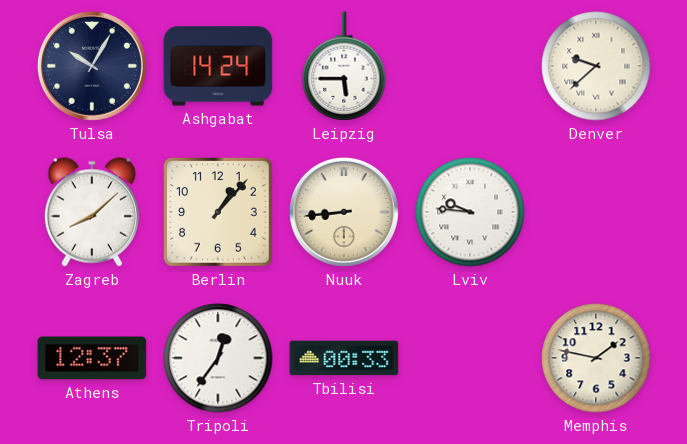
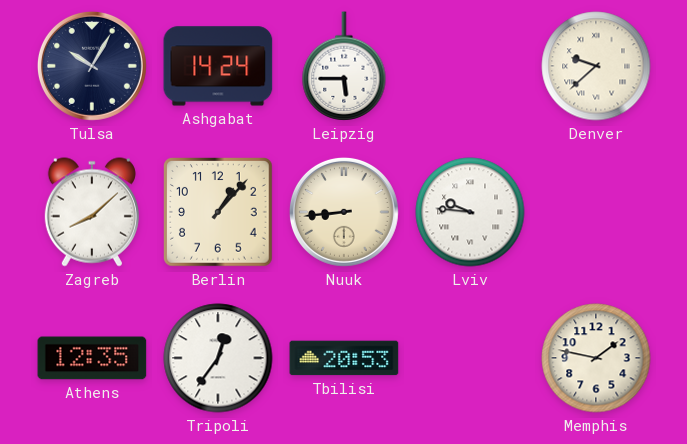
Athens: 12:37 -> 12:35
Tbilisi: 00:33 -> 20:53
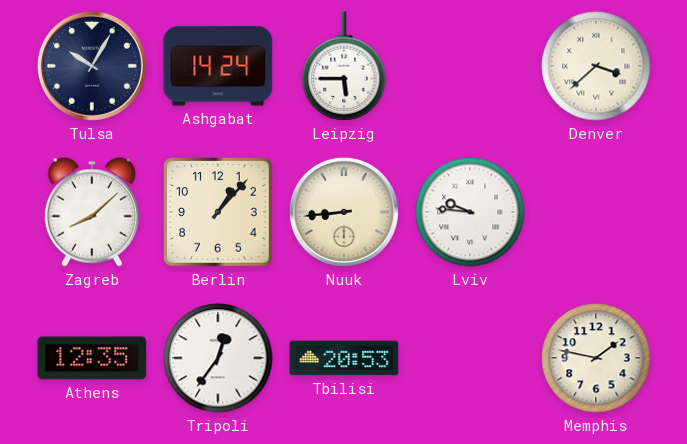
Denver: 9:38 -> 3:38
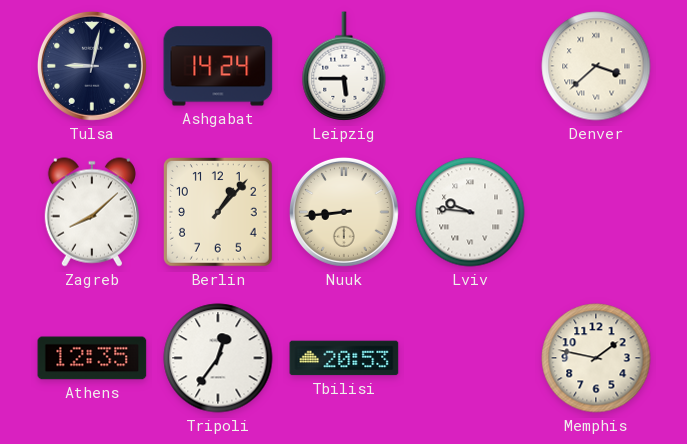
Tulsa: 10:05 -> 9:02
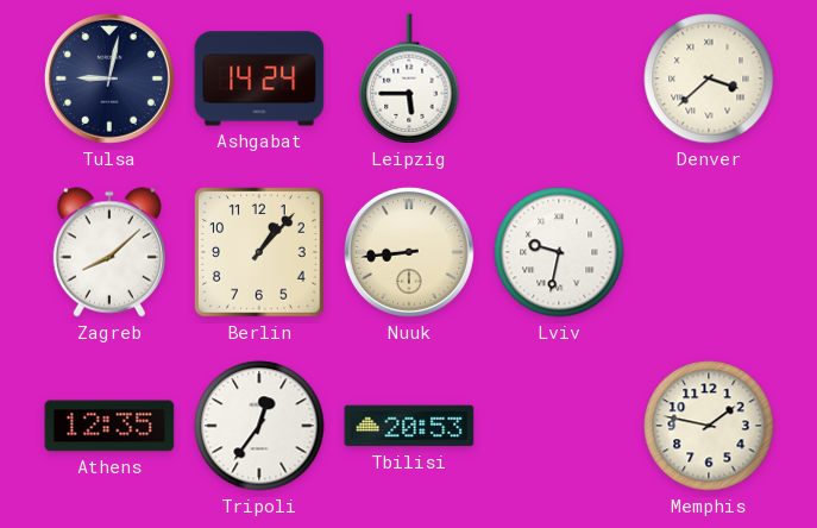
Lviv: 9:46 -> 9:32
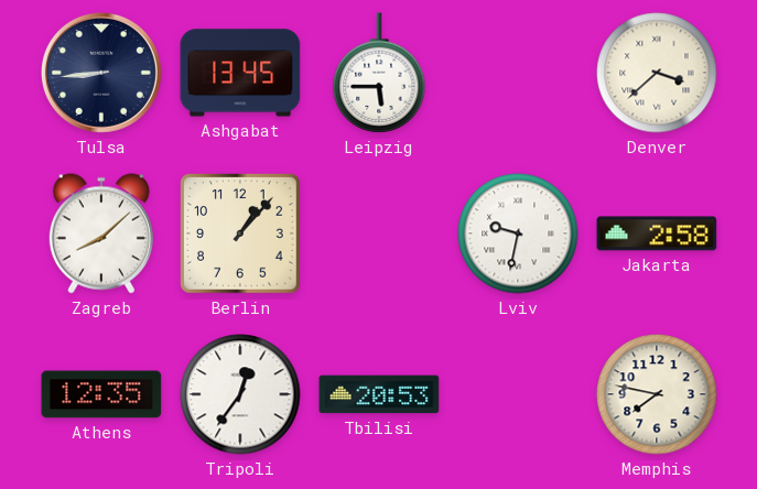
Tulsa: 9:02 -> 8:44
Ashgabat: 14:24 -> 13:45
Nuuk: 8:44 -> none
Jakarta: none -> 2:58
Memphis: 1:47 -> 7:47
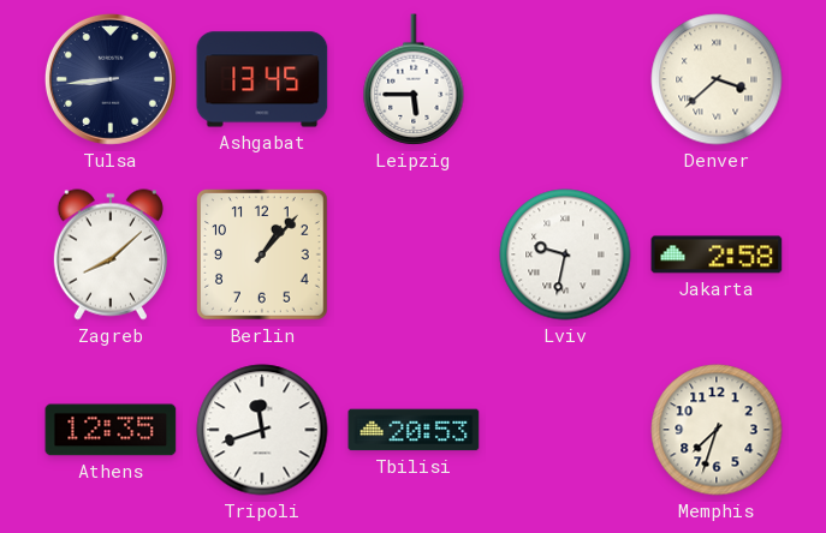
Tripoli: 12:36 -> 11:42
Memphis: 7:47 -> 7:33
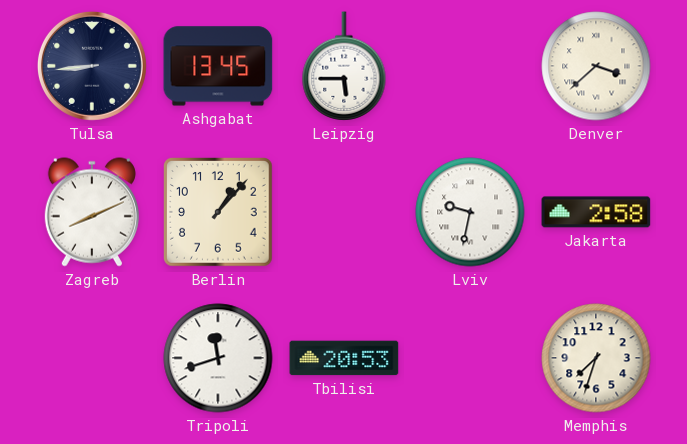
Zagreb: 8:08 -> 8:11
Athens: 12:35 -> none
